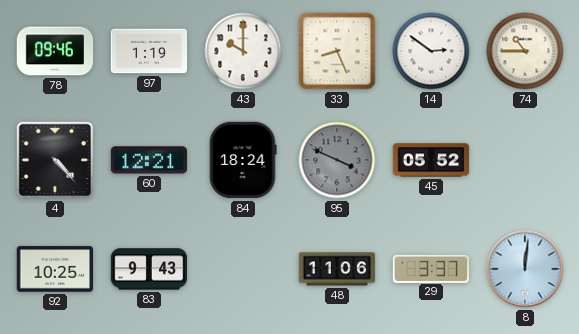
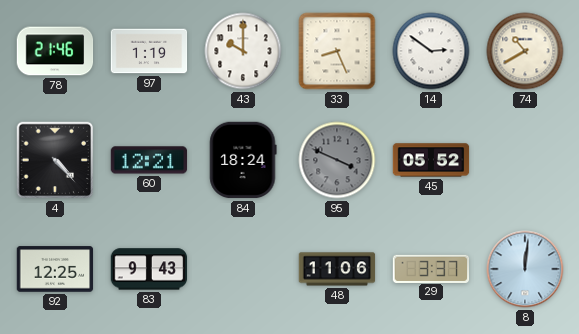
78: 09:46 -> 21:46
74: 10:45 -> 10:40
92: 10:25 -> 12:25
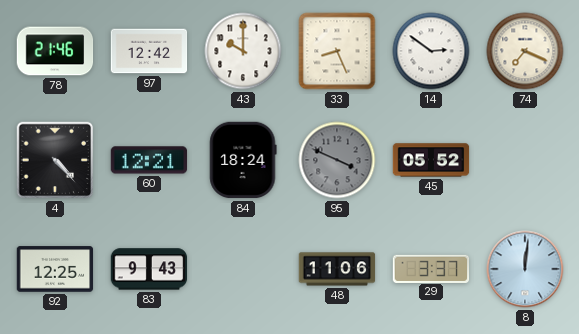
97: 1:19 -> 12:42
74: 10:40 -> 7:19
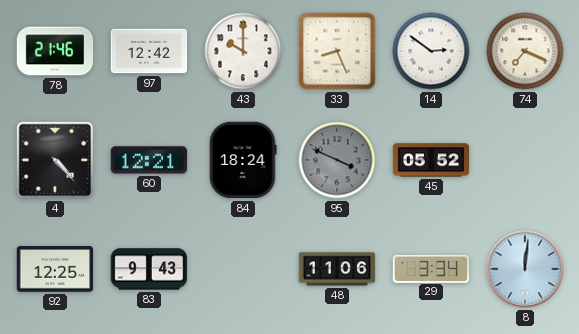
29: 3:37 -> 3:34
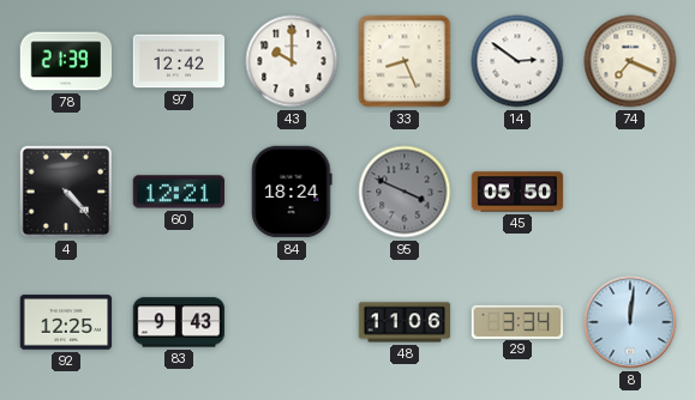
78: 21:46 -> 21:39
45: 05:52 -> 05:50
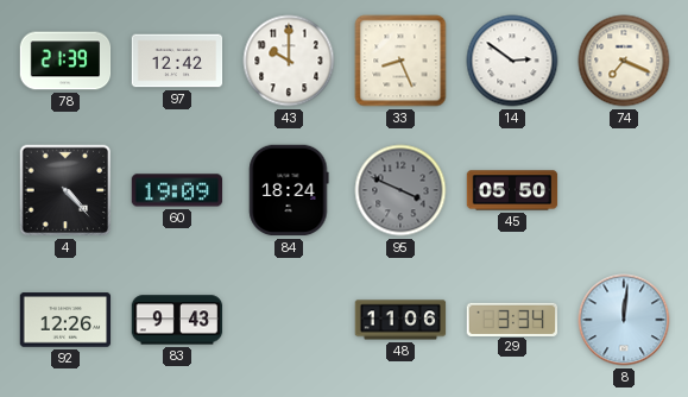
60: 12:21 -> 19:09
92: 12:25 -> 12:26
